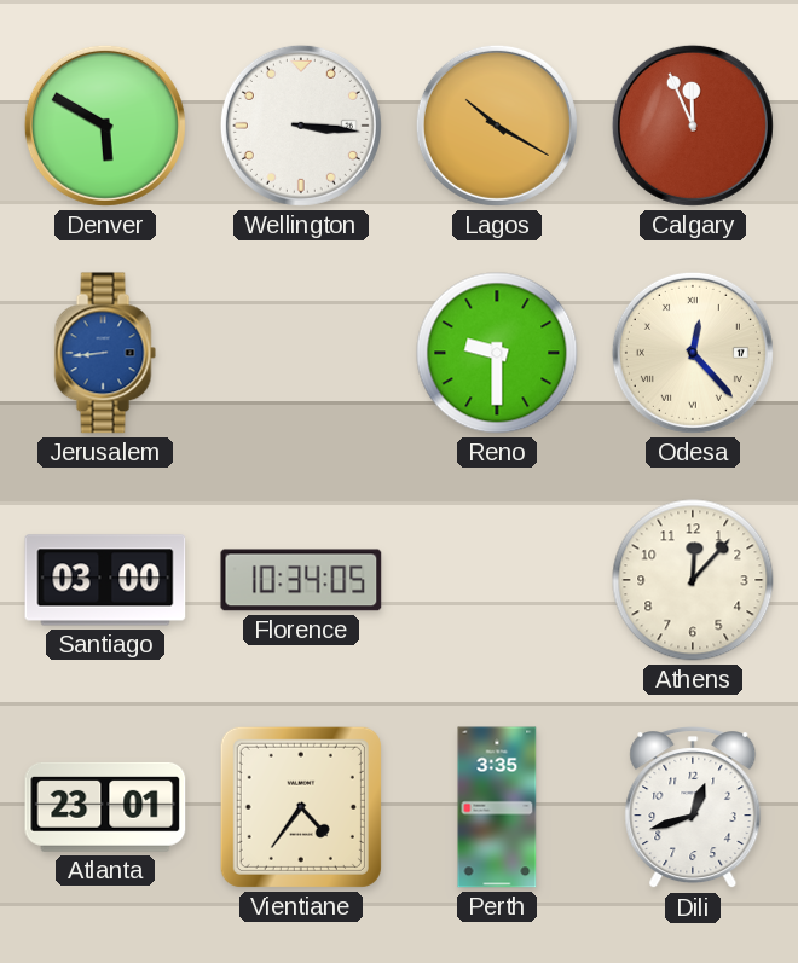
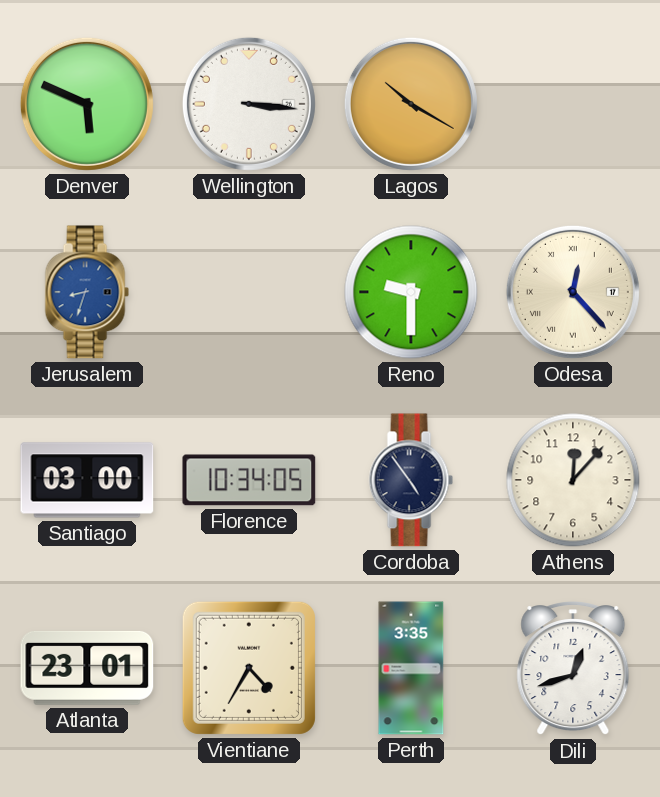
Denver: 5:50 -> 5:49
Calgary: 11:56 -> none
Jerusalem: 8:44 -> 8:33
Cordoba: none -> 4:54
Vientiane: 4:36 -> 4:35
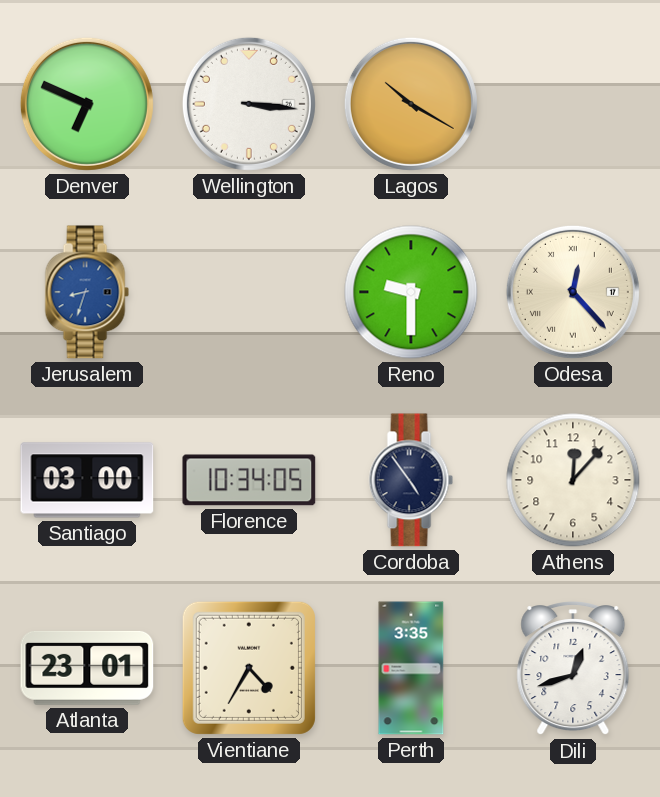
Denver: 5:49 -> 6:49
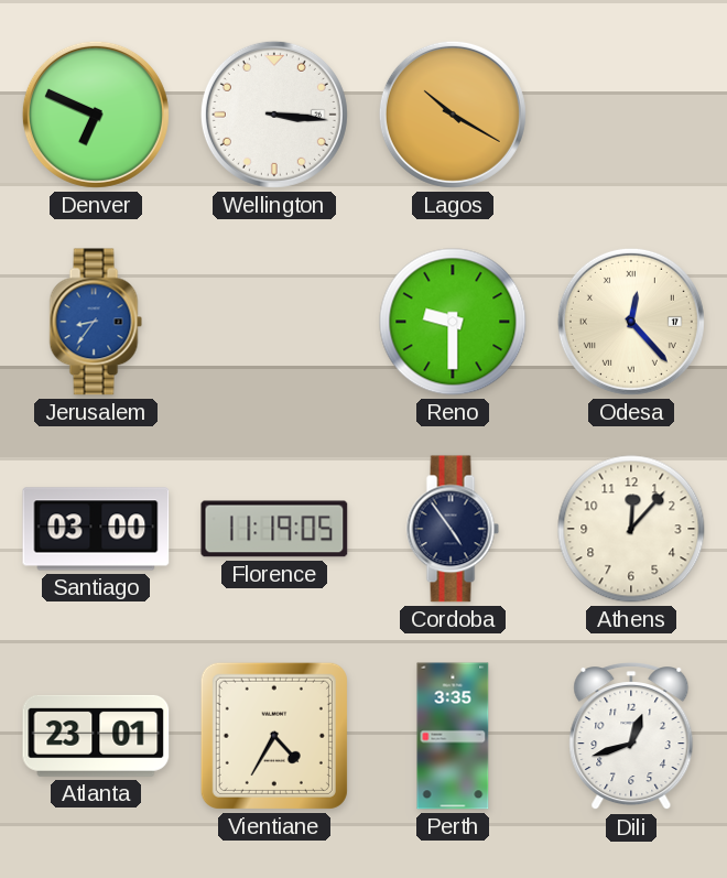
Jerusalem: 8:33 -> 8:36
Florence: 10:34 -> 11:19
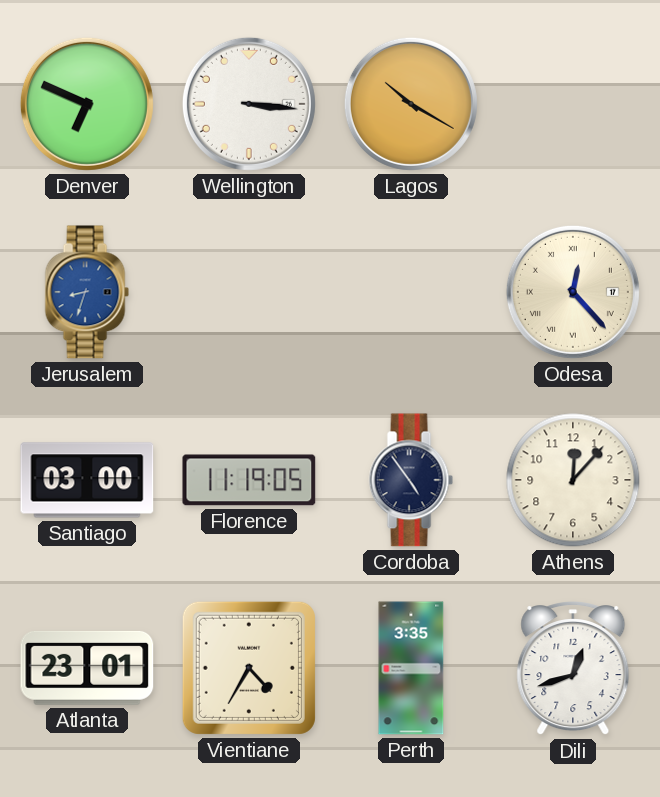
Jerusalem: 8:36 -> 8:33
Reno: 9:30 -> none
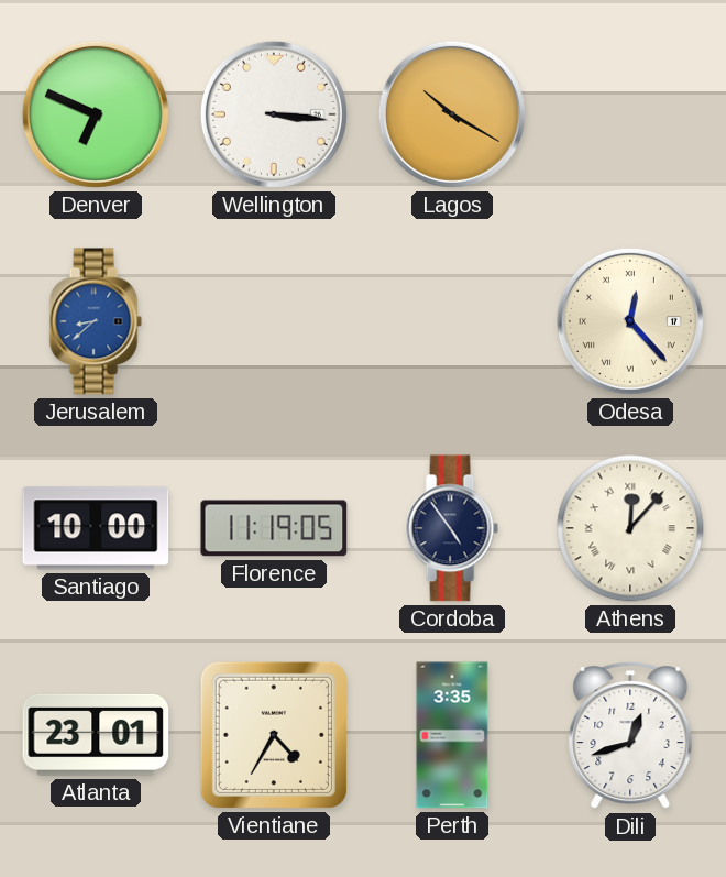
Jerusalem: 8:33 -> 8:38
Santiago: 03:00 -> 10:00
Athens numerals: Arabic -> Roman
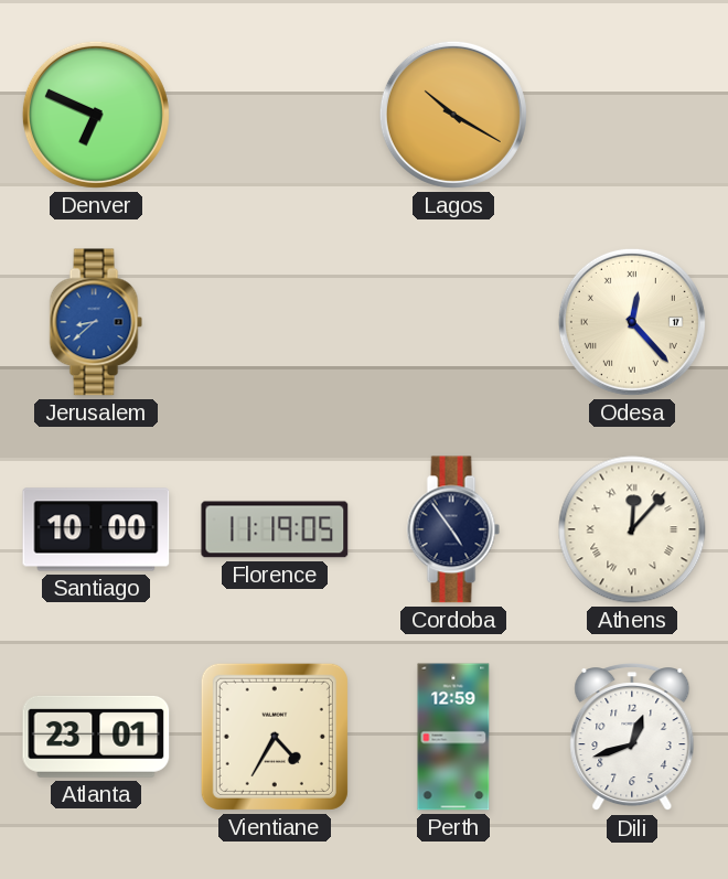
Wellington: 3:16 -> none
Perth: 3:35 -> 12:59
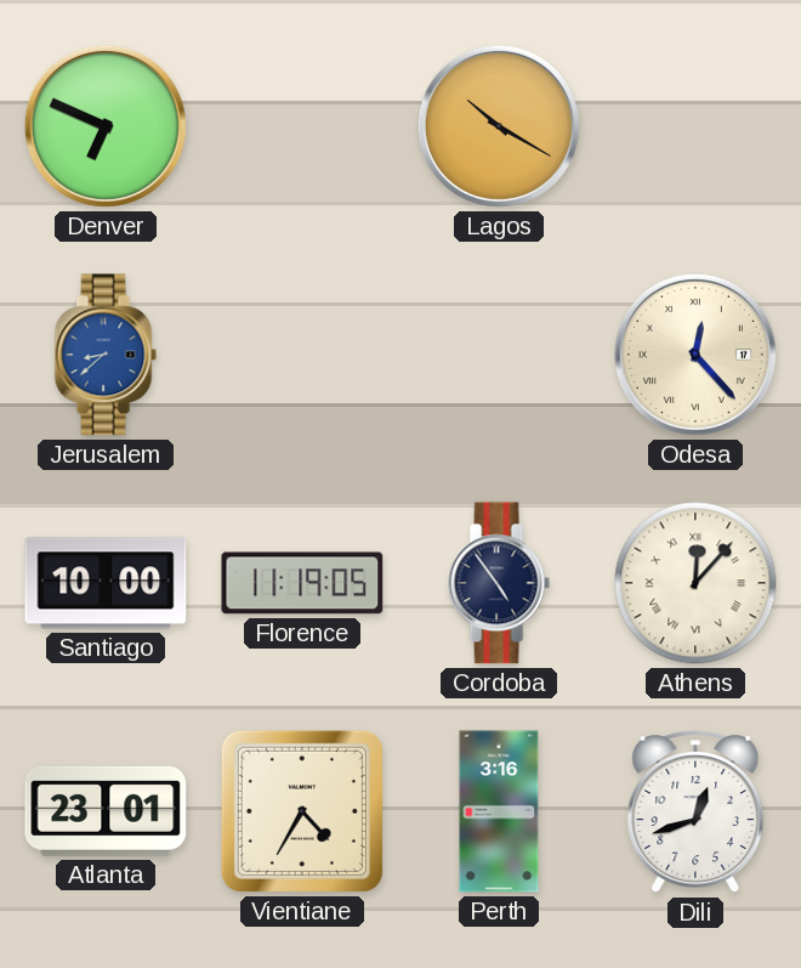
Perth: 12:59 -> 3:16
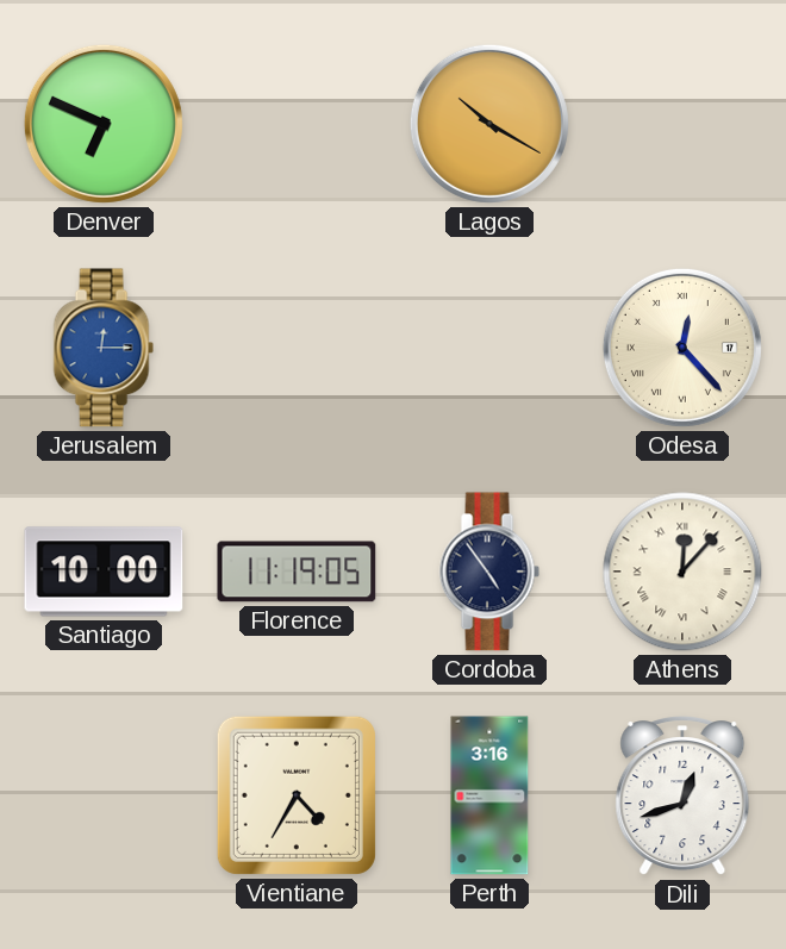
Jerusalem: 8:38 -> 12:15
Atlanta: 23:01 -> none
